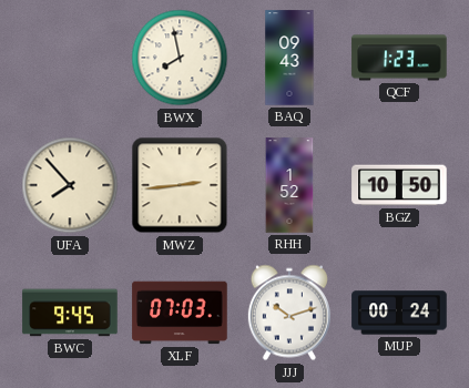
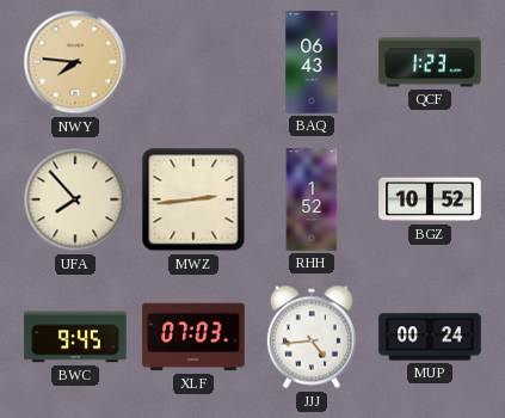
NWY: none -> 7:46
BWX: 7:58 -> none
BAQ: 09:43 -> 06:43
BGZ: 10:50 -> 10:52
JJJ: 10:12 -> 4:44
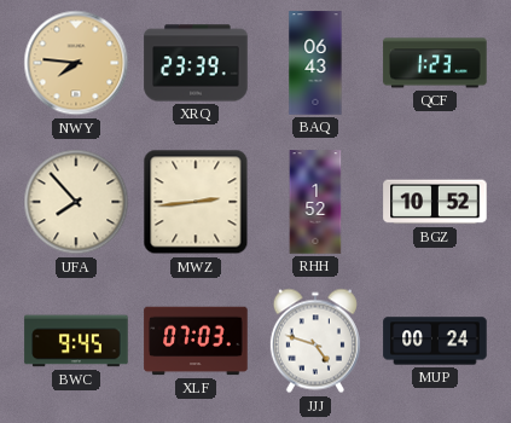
XRQ: none -> 23:39
JJJ: 4:44 -> 4:48
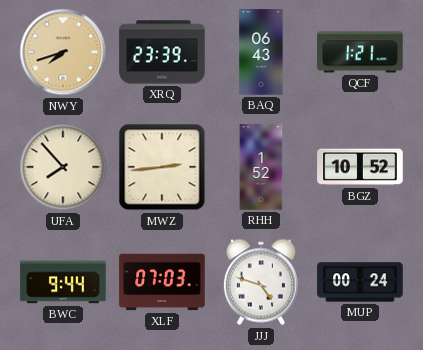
NWY: 7:46 -> 7:42
QCF: 1:23 -> 1:21
BWC: 9:45 -> 9:44
